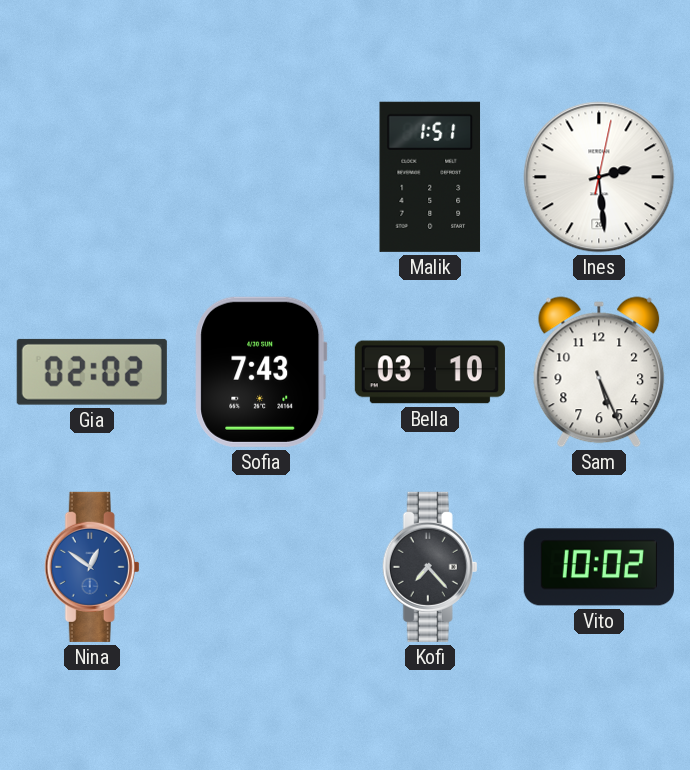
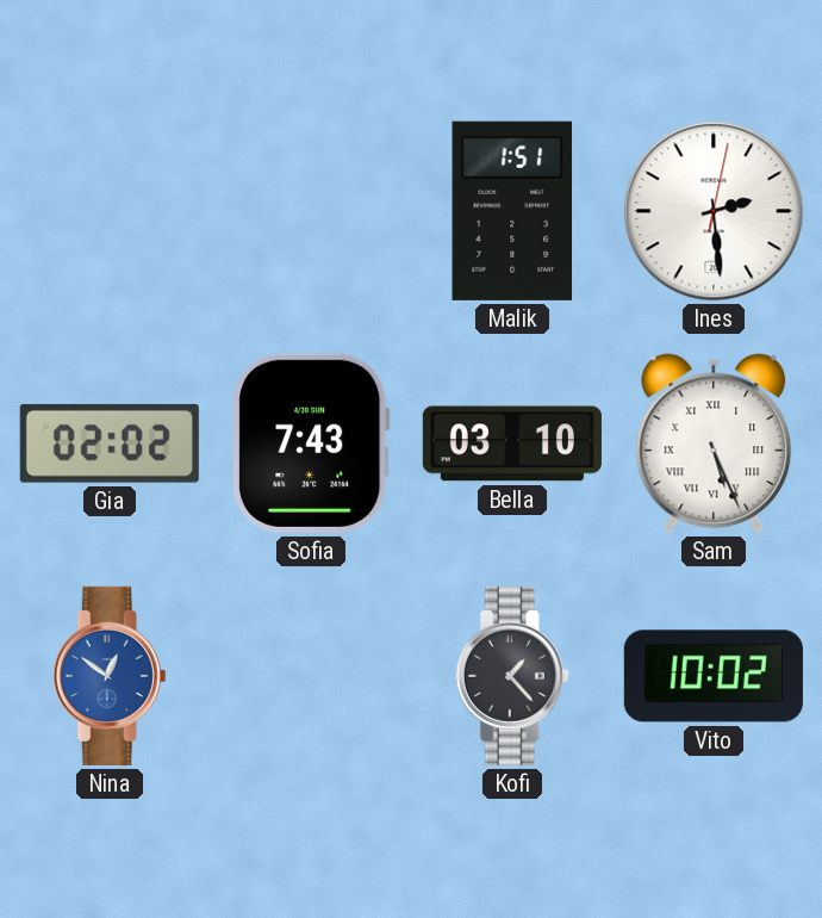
Sam numerals: Arabic -> Roman
Kofi: 7:23 -> 1:23
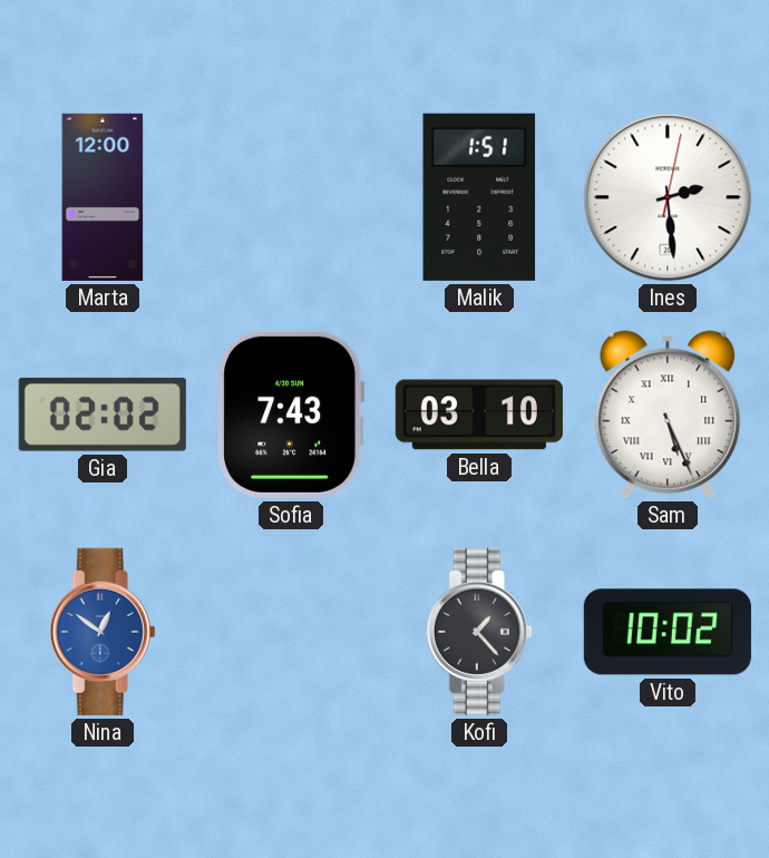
Marta: none -> 12:00
